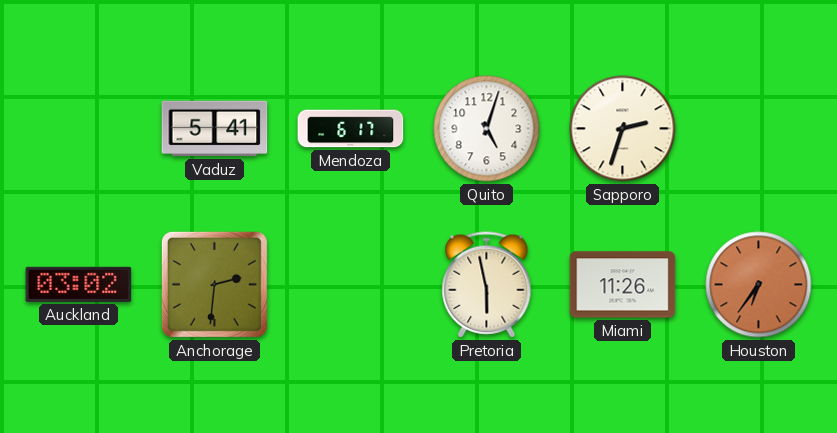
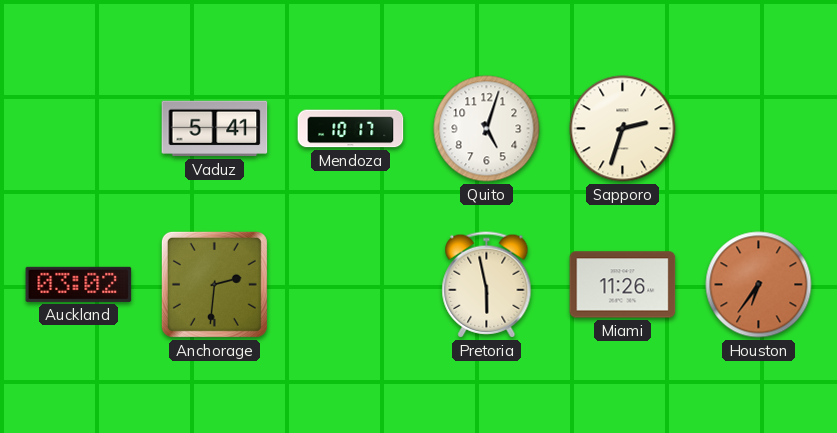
Mendoza: 6:17 -> 10:17
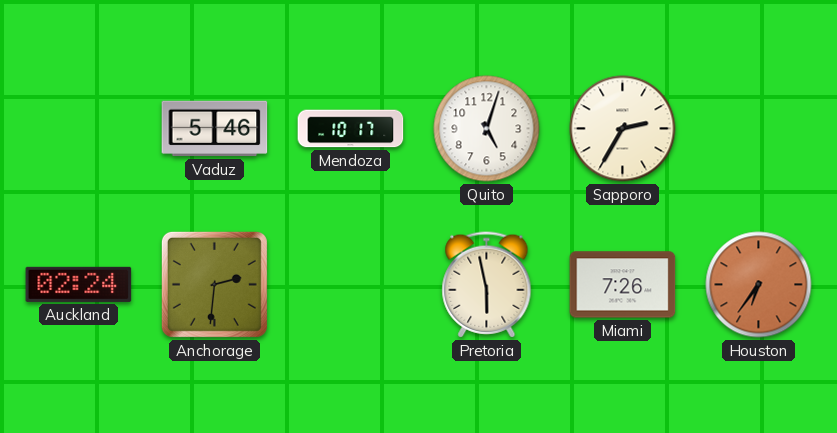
Vaduz: 5:41 -> 5:46
Sapporo: 2:33 -> 2:35
Auckland: 03:02 -> 02:24
Miami: 11:26 -> 7:26
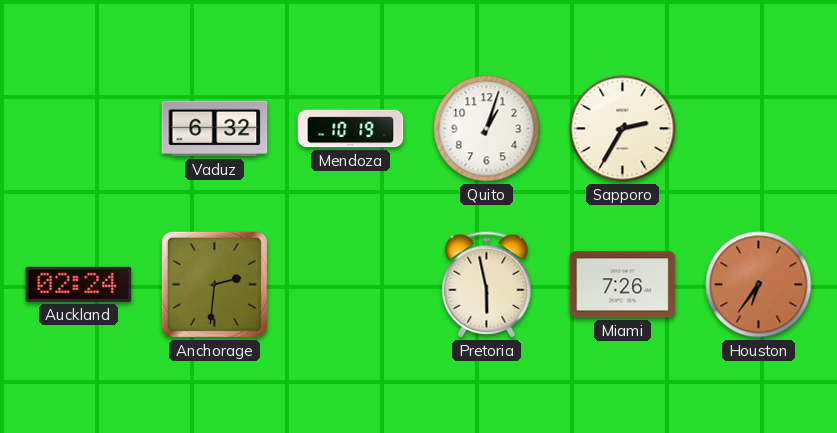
Vaduz: 5:46 -> 6:32
Mendoza: 10:17 -> 10:19
Quito: 5:03 -> 1:03
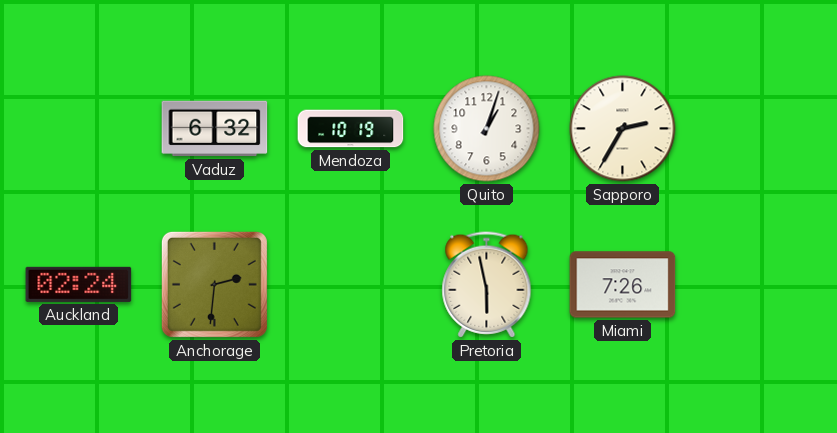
Houston: 6:36 -> none
